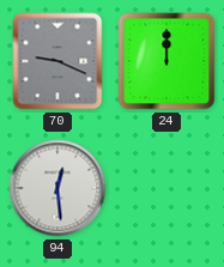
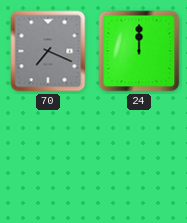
70: 9:19 -> 7:19
94: 12:29 -> none
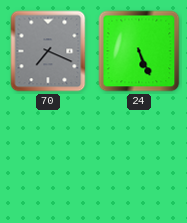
24: 12:00 -> 5:26
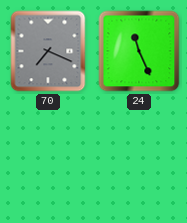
24: 5:26 -> 11:26
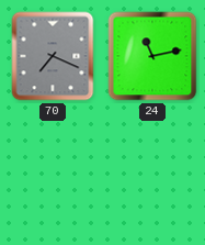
24: 11:26 -> 11:13
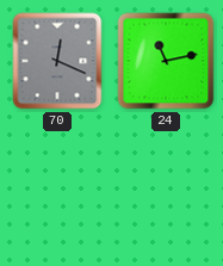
70: 7:19 -> 12:19
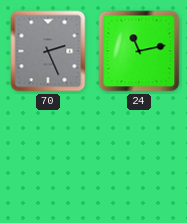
70: 12:19 -> 2:26
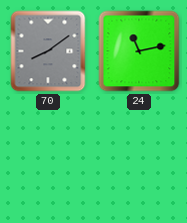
70: 2:26 -> 8:09
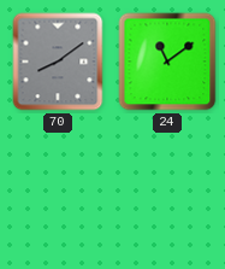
24: 11:13 -> 11:09
